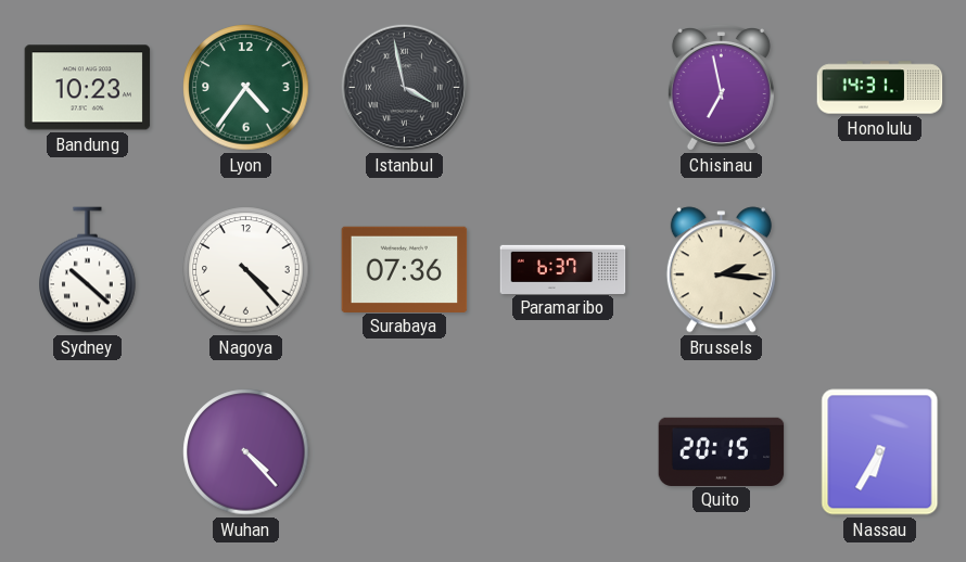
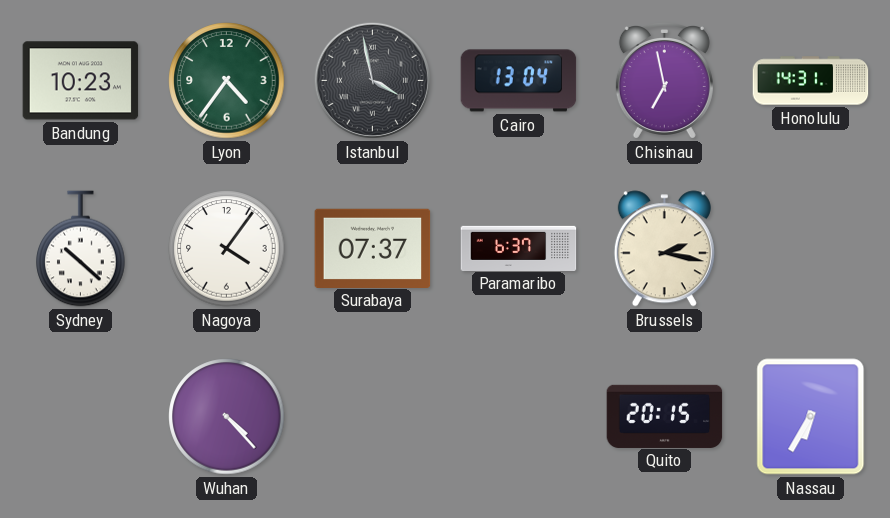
Cairo: none -> 13:04
Nagoya: 4:23 -> 4:06
Surabaya: 07:36 -> 07:37
Brussels: 2:16 -> 2:17
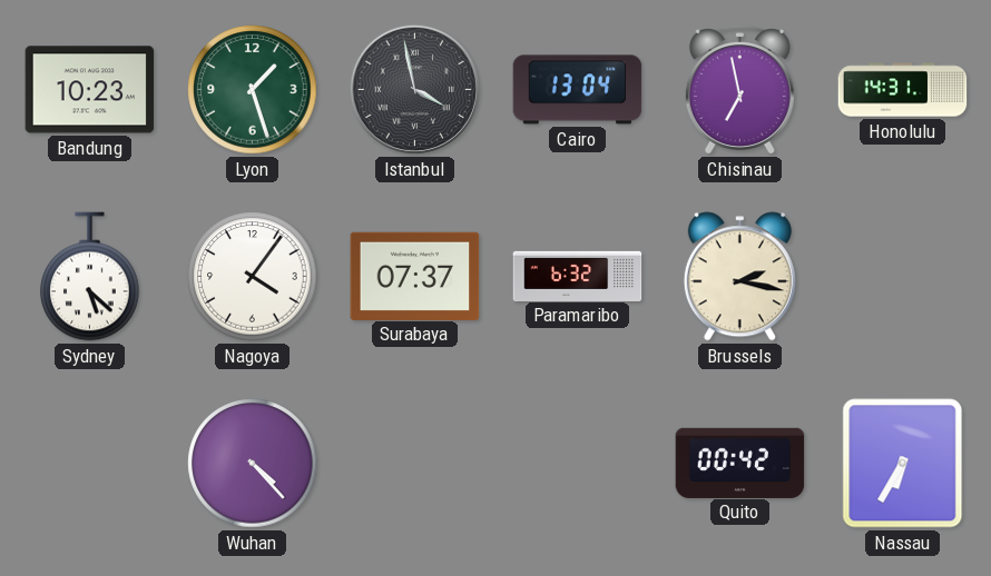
Lyon: 4:36 -> 1:27
Sydney: 10:22 -> 5:22
Paramaribo: 6:37 -> 6:32
Quito: 20:15 -> 00:42
